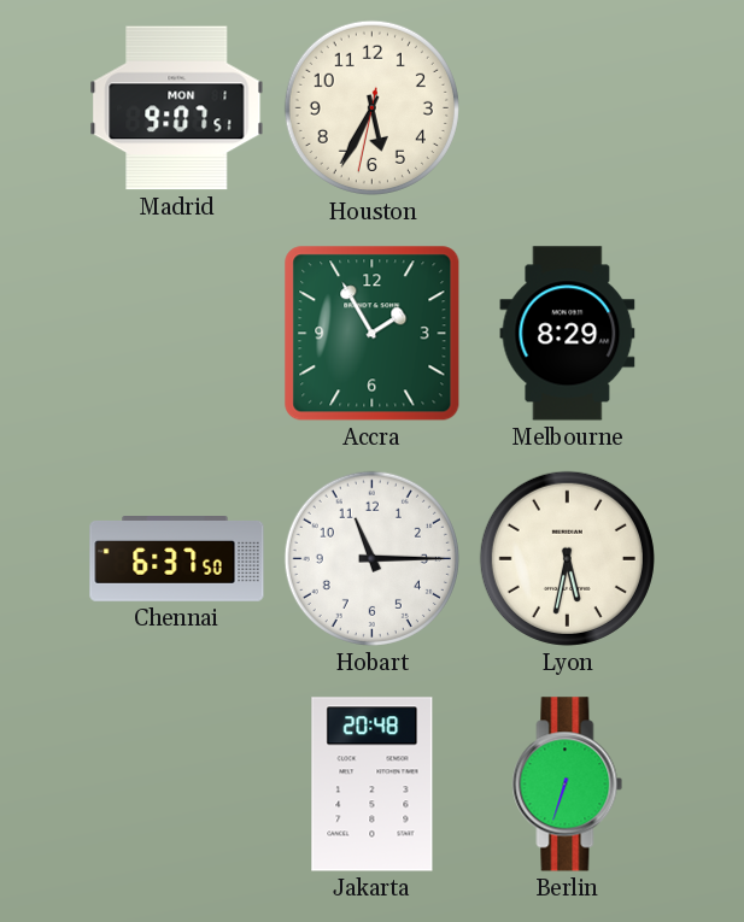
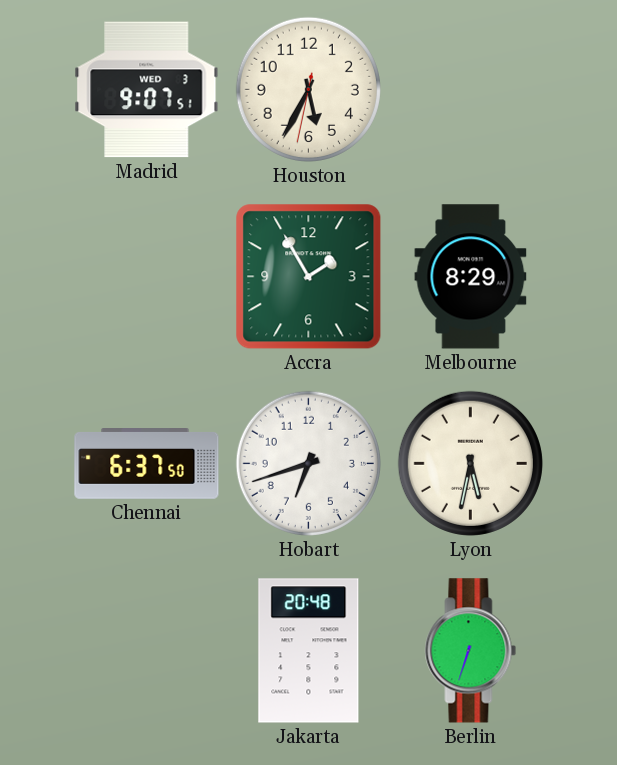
Madrid date: MON 1 -> WED 3
Hobart: 11:15 -> 6:42
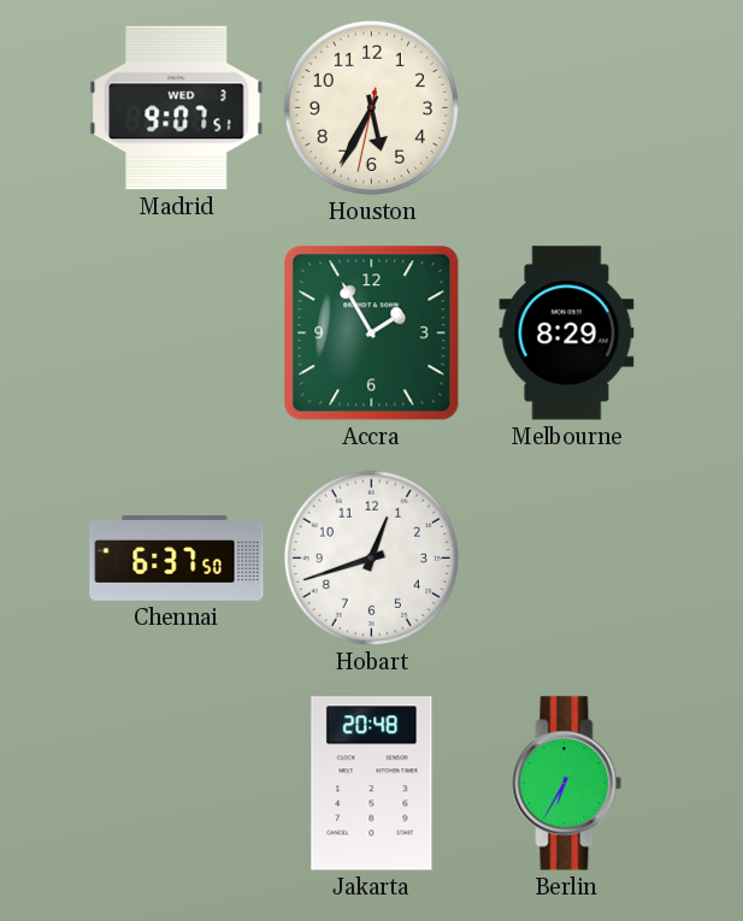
Hobart: 6:42 -> 12:42
Lyon: 5:32 -> none
Berlin: 6:33 -> 6:35
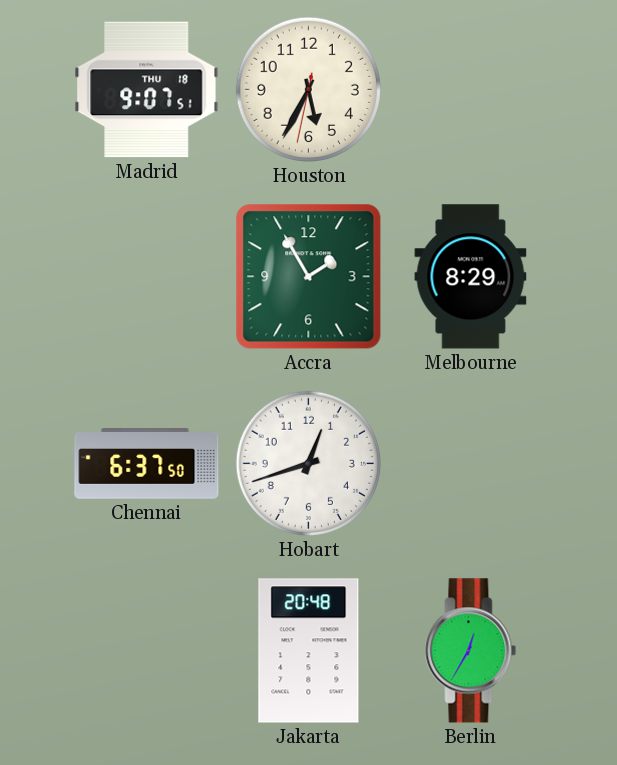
Madrid date: WED 3 -> THU 18
Berlin: 6:35 -> 12:35
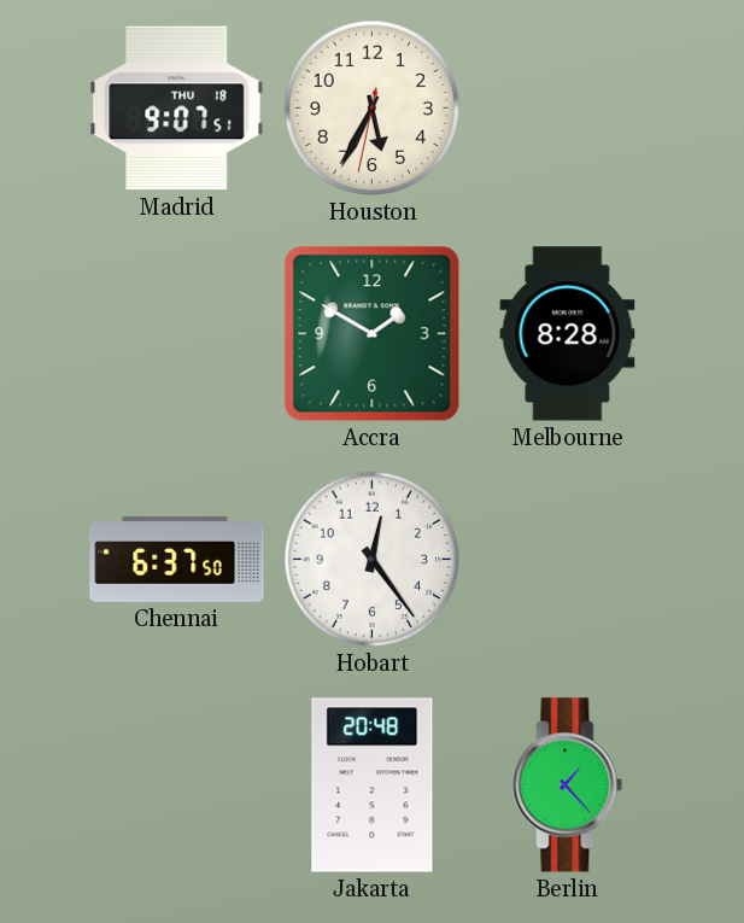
Accra: 1:55 -> 1:50
Melbourne: 8:29 -> 8:28
Hobart: 12:42 -> 12:24
Berlin: 12:35 -> 1:23
